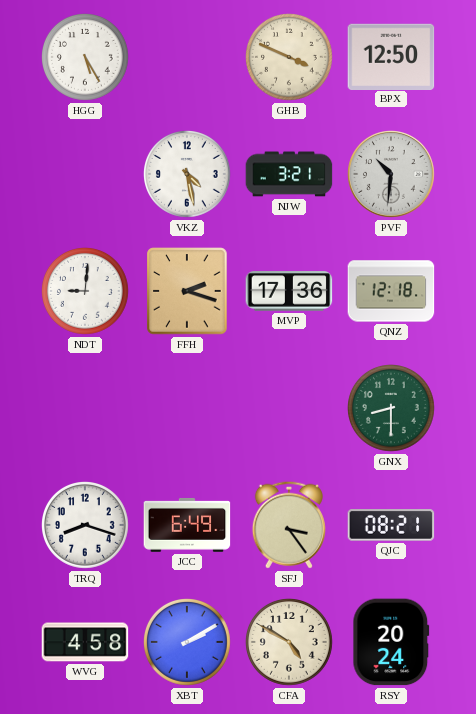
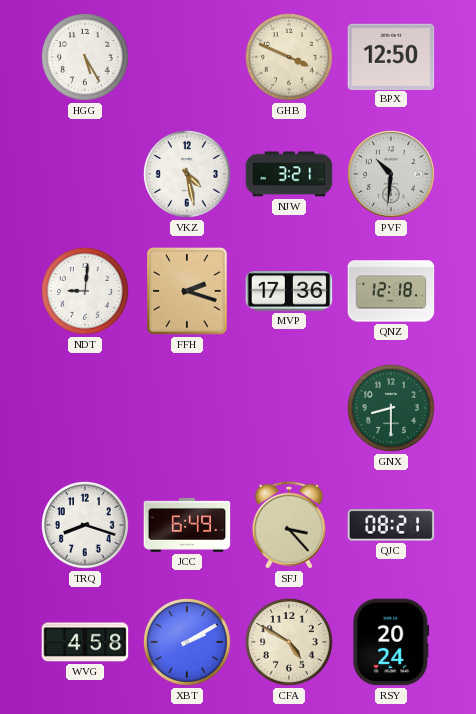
SFJ: 3:24 -> 3:23
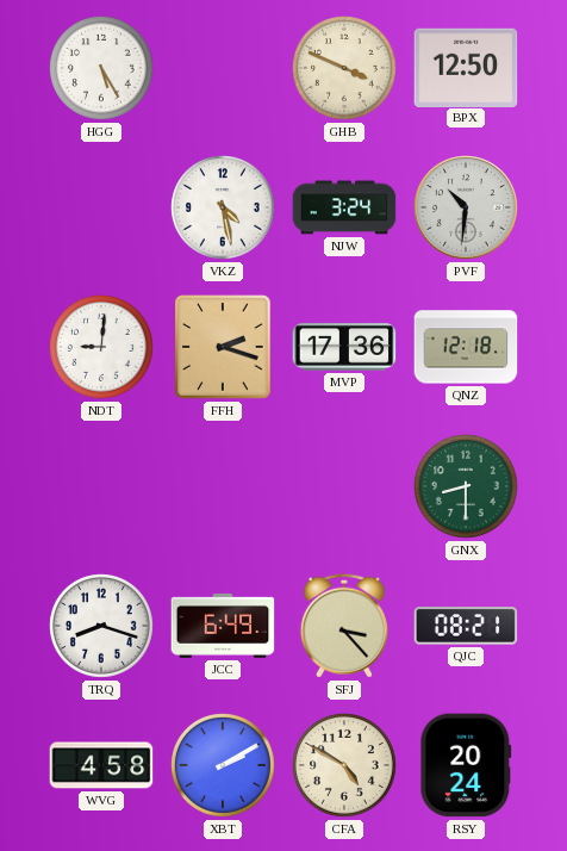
NJW: 3:21 -> 3:24
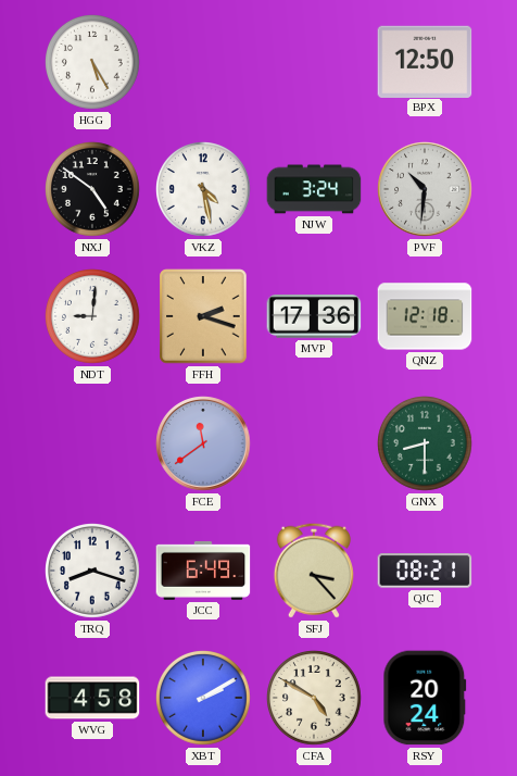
GHB: 3:49 -> none
NXJ: none -> 4:51
FCE: none -> 11:39
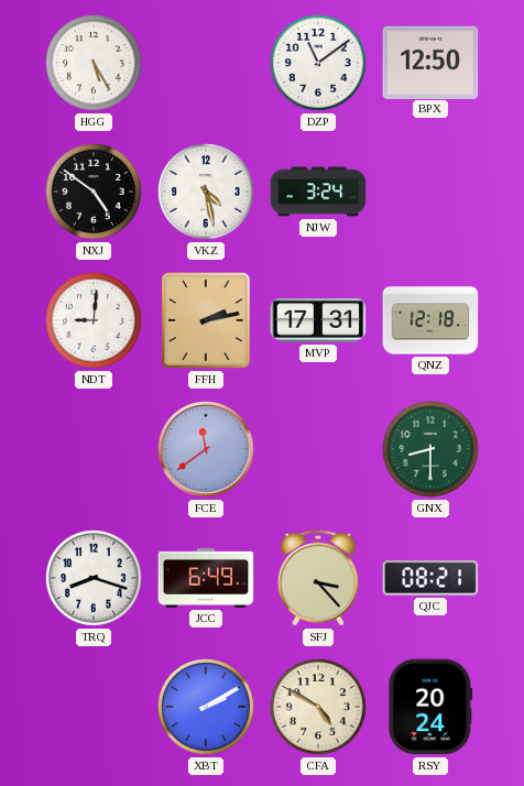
DZP: none -> 11:09
PVF: 10:31 -> none
FFH: 2:18 -> 2:13
MVP: 17:36 -> 17:31
WVG: 4:58 -> none
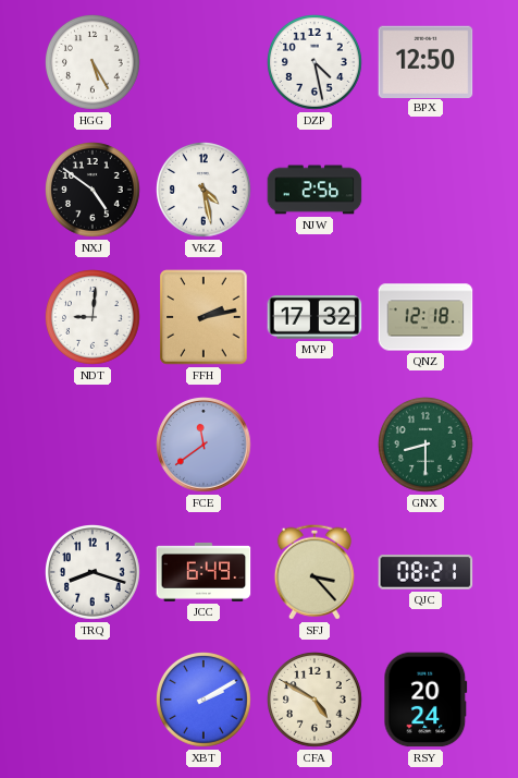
DZP: 11:09 -> 4:28
NJW: 3:24 -> 2:56
MVP: 17:31 -> 17:32
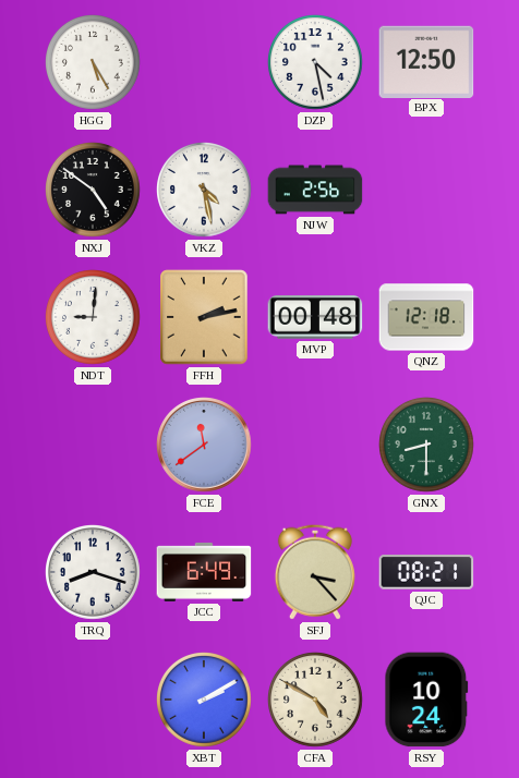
MVP: 17:32 -> 00:48
RSY: 20:24 -> 10:24
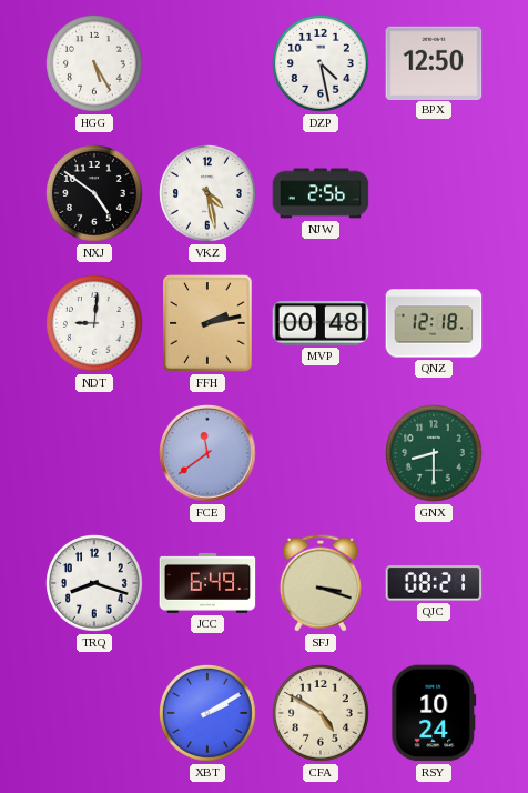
SFJ: 3:23 -> 3:18
